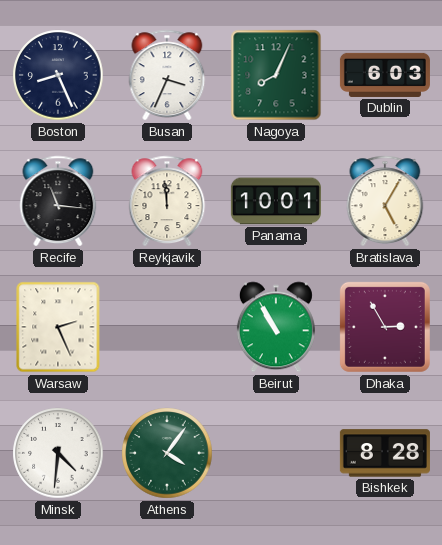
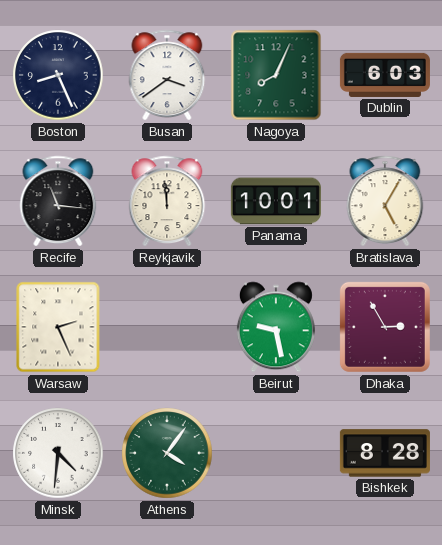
Busan: 3:34 -> 3:39
Beirut: 10:55 -> 9:28
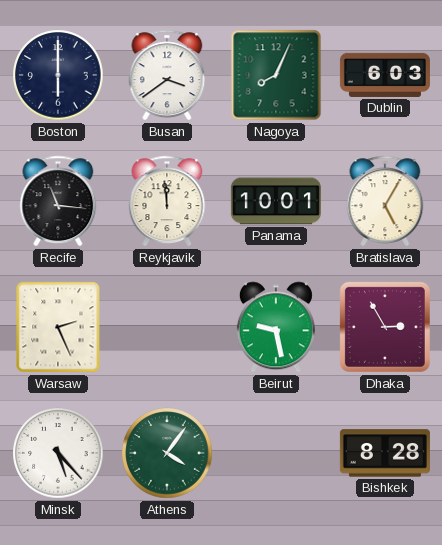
Boston: 8:26 -> 6:00
Minsk: 4:31 -> 5:23
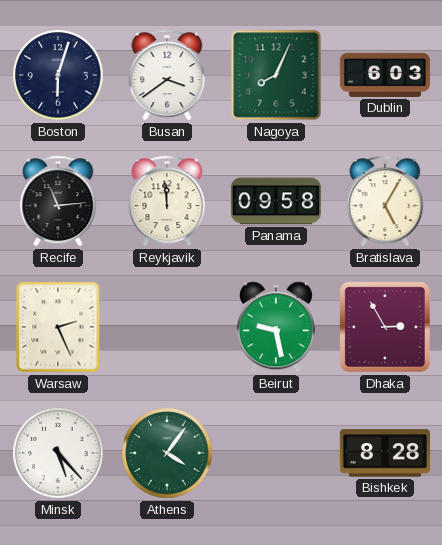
Boston: 6:00 -> 6:03
Recife: 11:16 -> 11:14
Panama: 10:01 -> 09:58
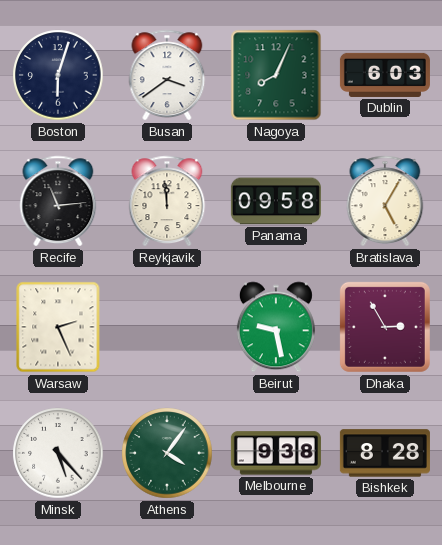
Melbourne: none -> 9:38
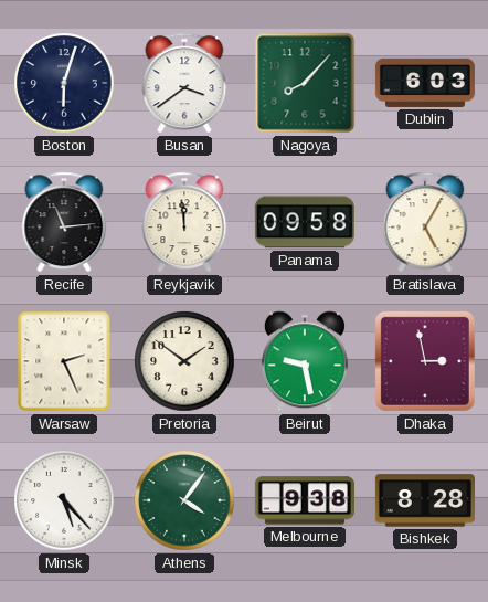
Nagoya: 8:04 -> 8:07
Pretoria: none -> 1:51
Dhaka: 2:55 -> 2:58
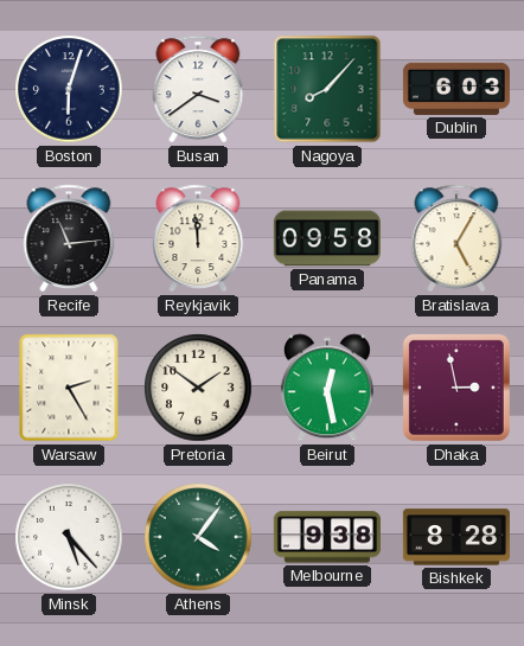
Warsaw: 2:26 -> 2:25
Beirut: 9:28 -> 12:28
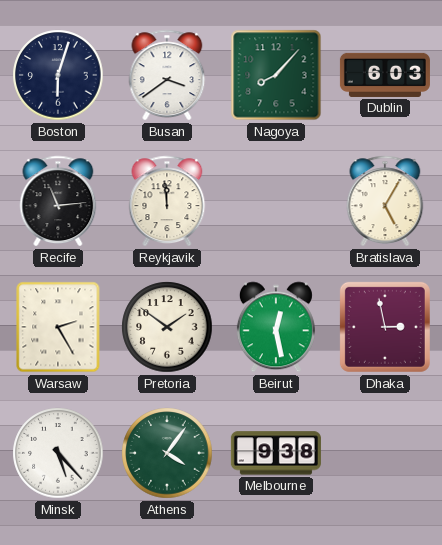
Panama: 09:58 -> none
Bishkek: 8:28 -> none
